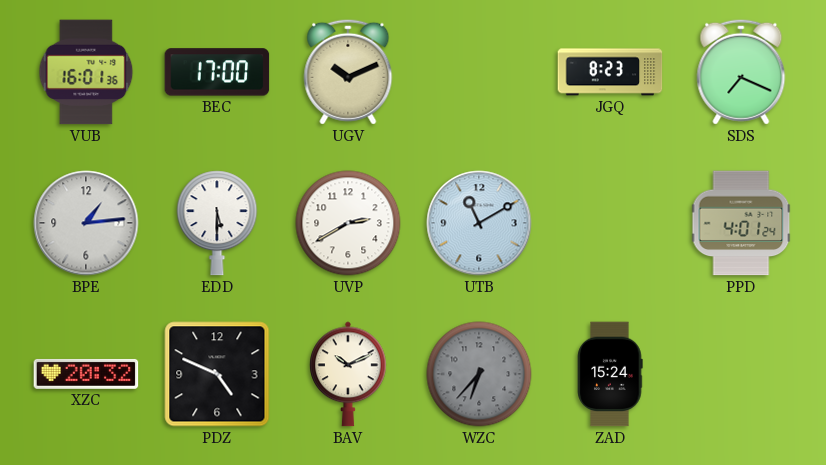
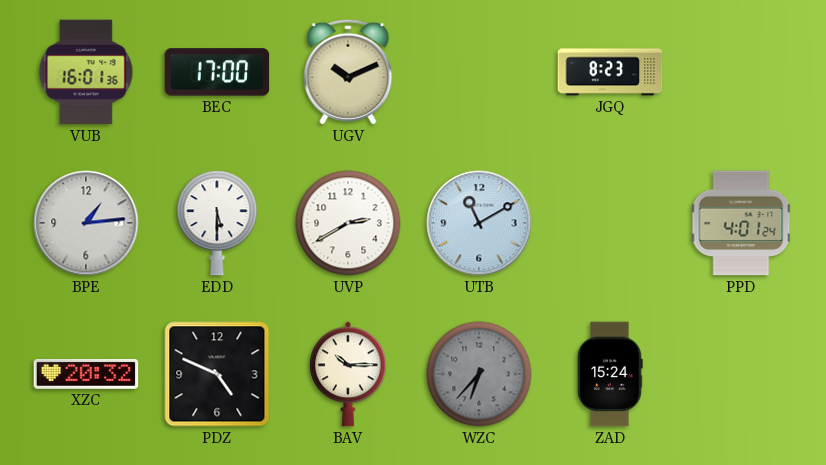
SDS: 7:19 -> none
BAV: 10:11 -> 10:15
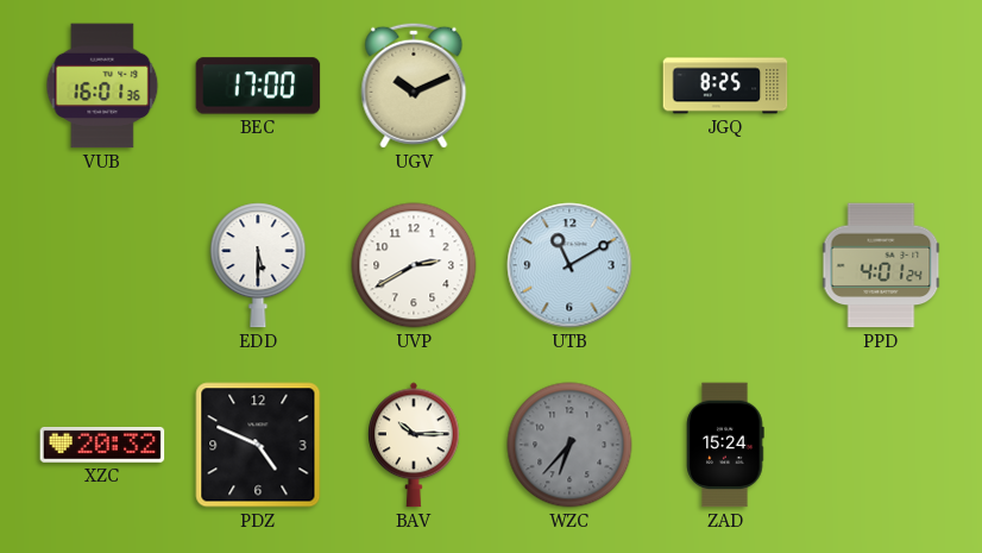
JGQ: 8:23 -> 8:25
BPE: 1:14 -> none
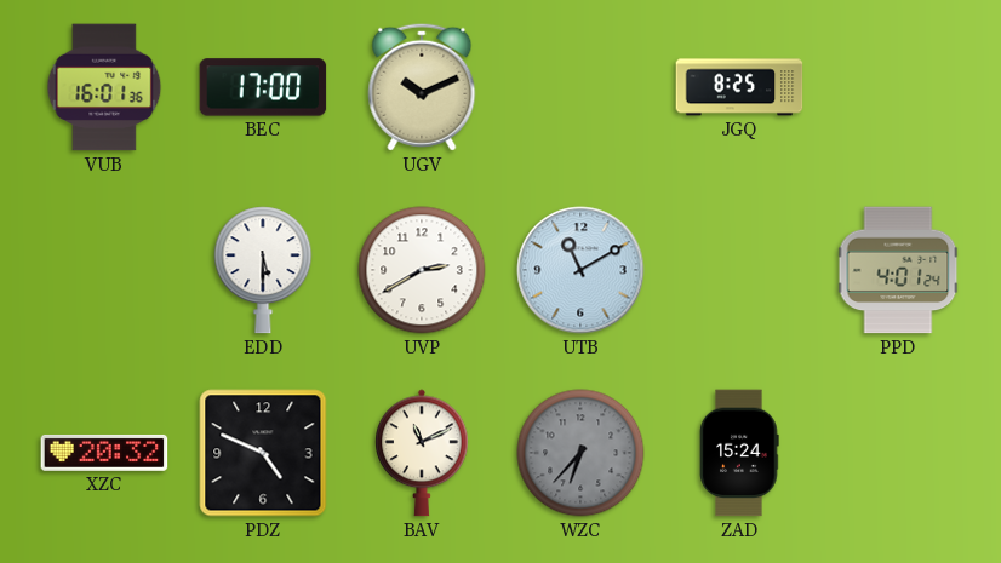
BAV: 10:15 -> 11:11
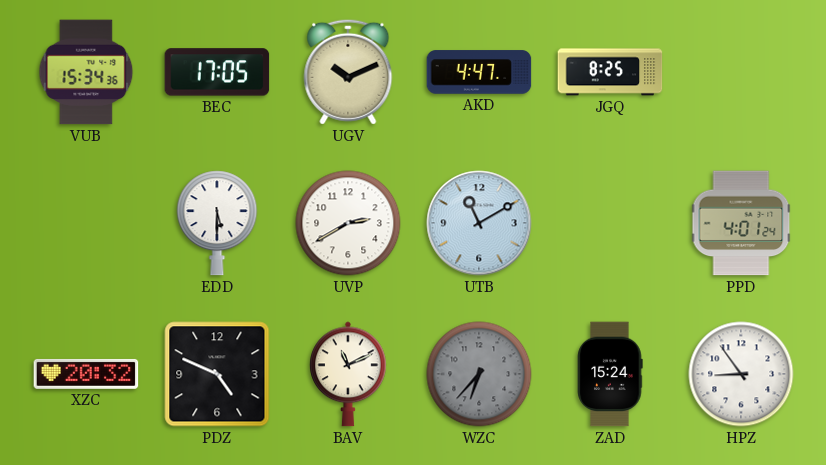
VUB: 16:01 -> 15:34
BEC: 17:00 -> 17:05
AKD: none -> 4:47
HPZ: none -> 8:54
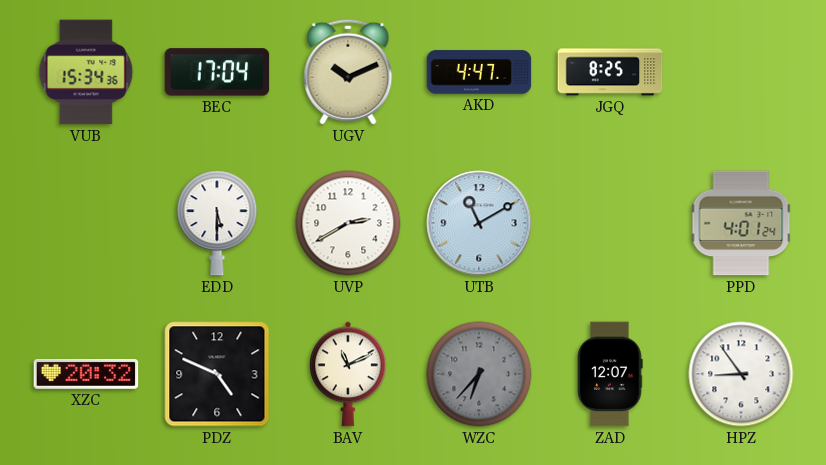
BEC: 17:05 -> 17:04
ZAD: 15:24 -> 12:07
